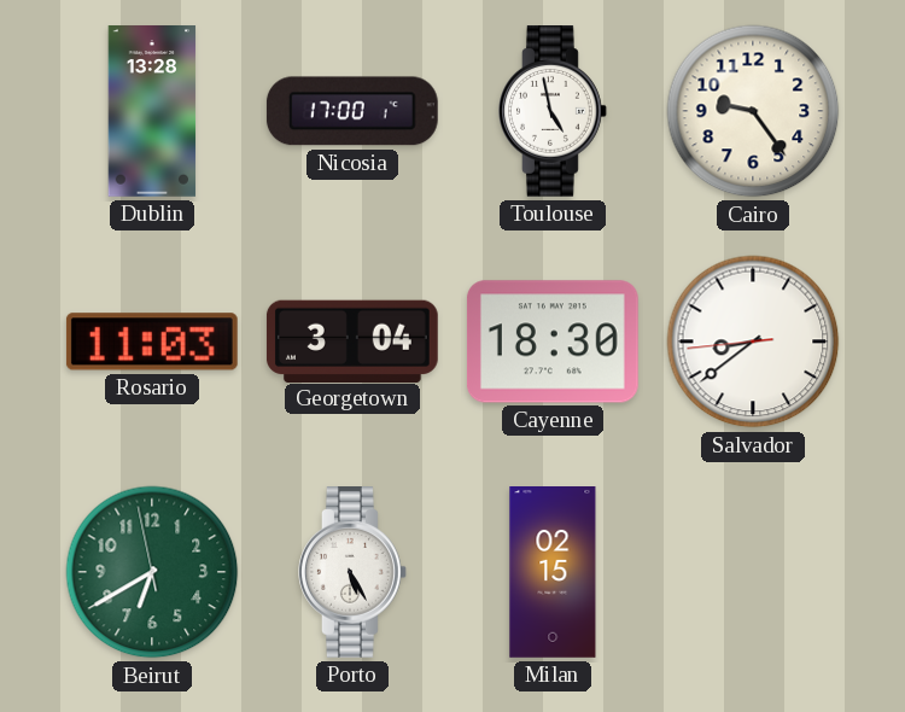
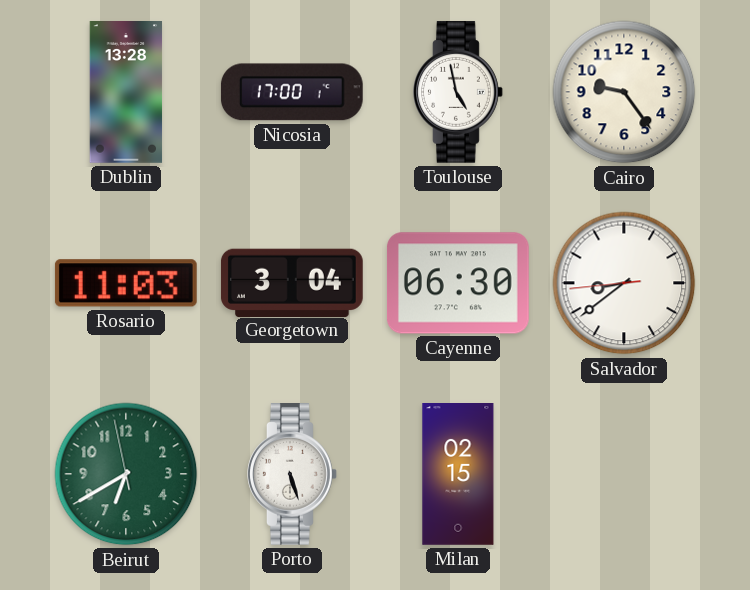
Cayenne: 18:30 -> 06:30
Porto: 5:25 -> 5:27
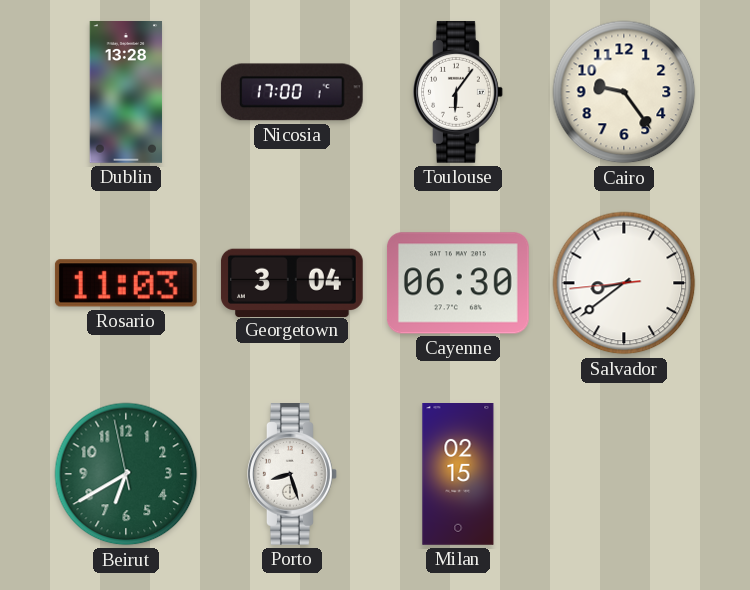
Toulouse: 4:58 -> 6:06
Porto: 5:27 -> 8:27
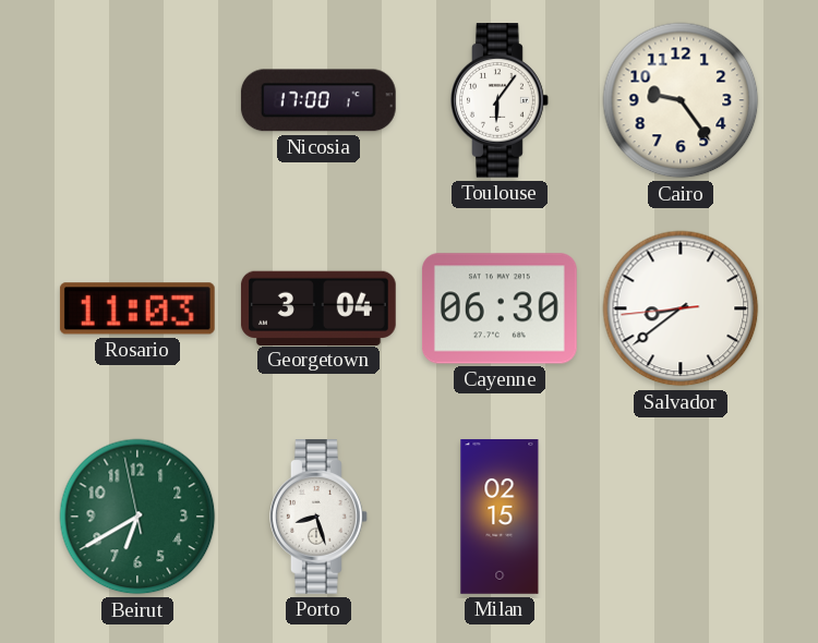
Dublin: 13:28 -> none
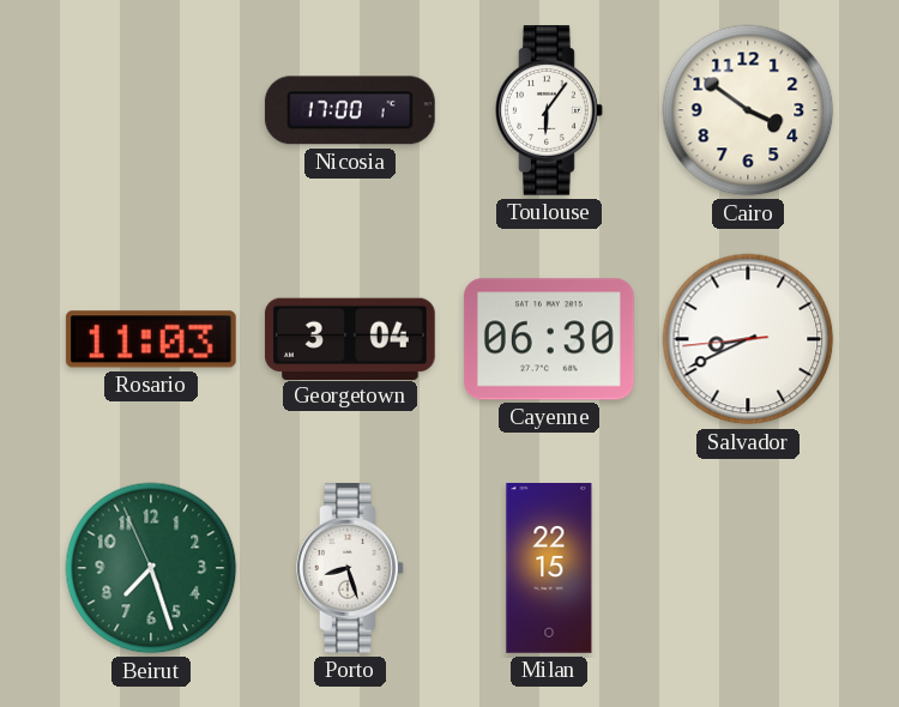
Cairo: 9:24 -> 3:51
Salvador: 8:38 -> 8:40
Beirut: 6:39 -> 7:26
Milan: 02:15 -> 22:15
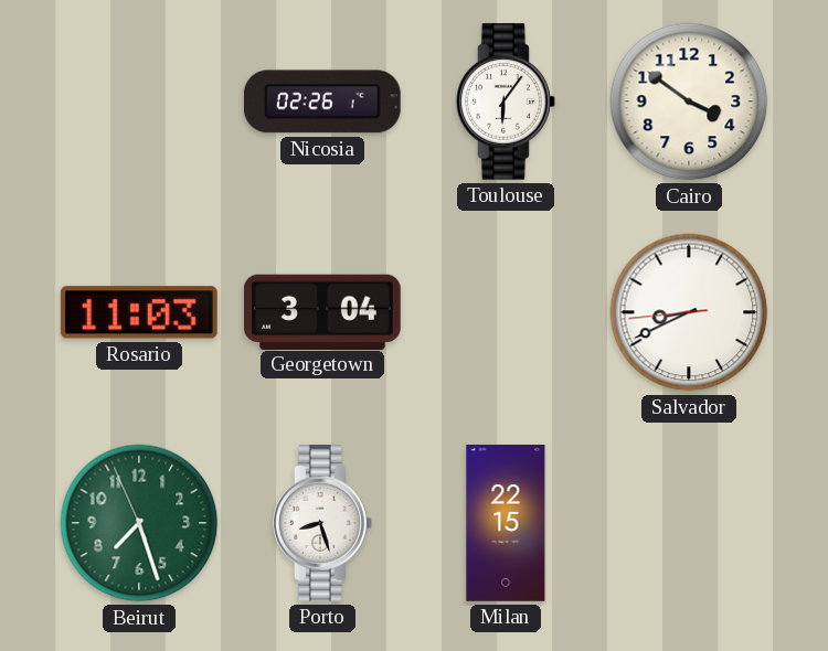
Nicosia: 17:00 -> 02:26
Cayenne: 06:30 -> none
